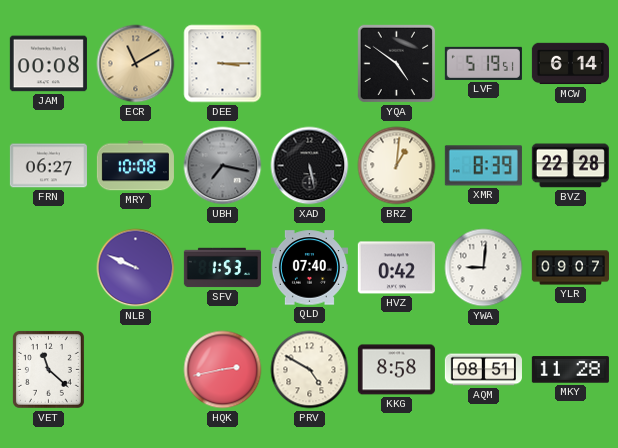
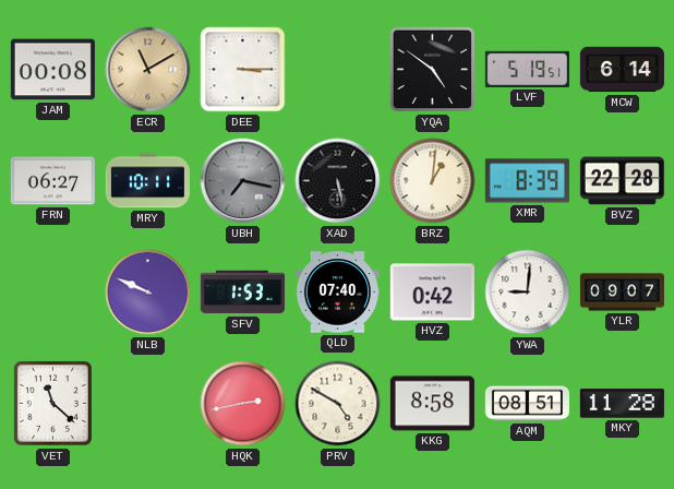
MRY: 10:08 -> 10:11
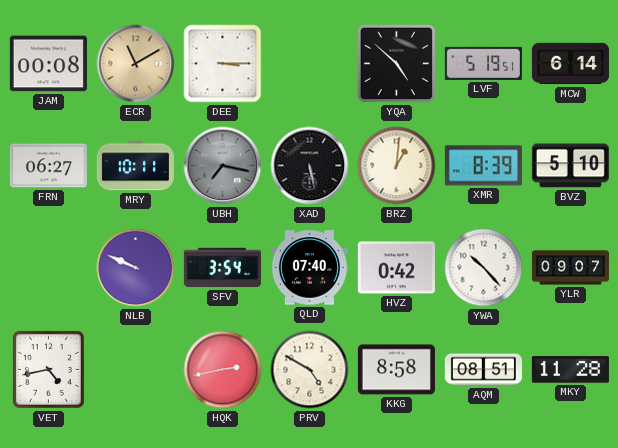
YQA: 4:51 -> 4:52
BVZ: 22:28 -> 5:10
SFV: 1:53 -> 3:54
YWA: 9:01 -> 10:23
VET: 11:22 -> 4:43
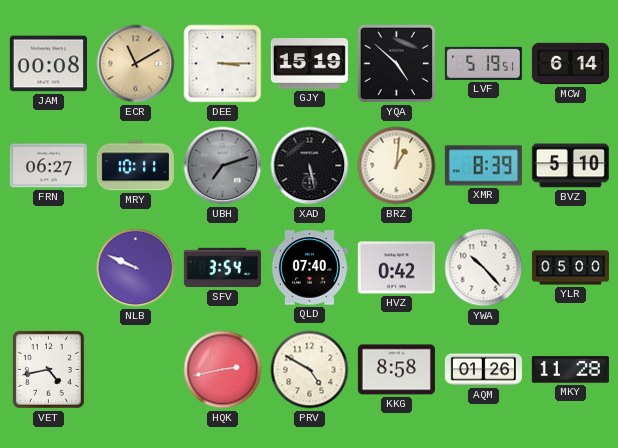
GJY: none -> 15:19
UBH: 7:17 -> 7:12
YLR: 09:07 -> 05:00
AQM: 08:51 -> 01:26
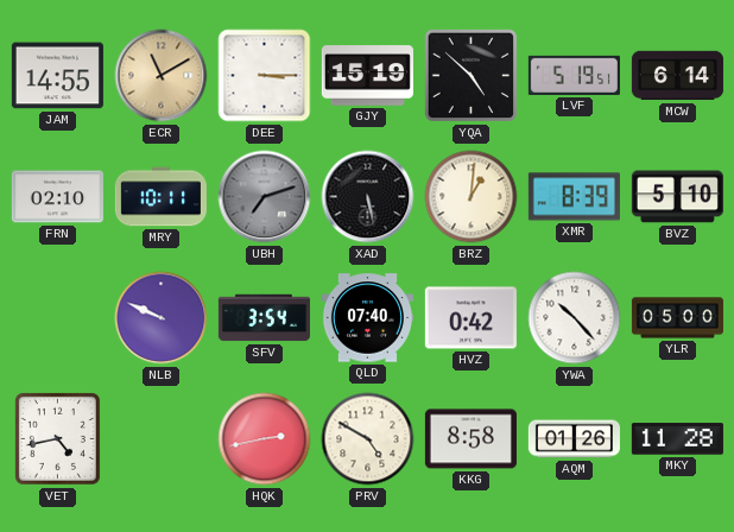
JAM: 00:08 -> 14:55
FRN: 06:27 -> 02:10
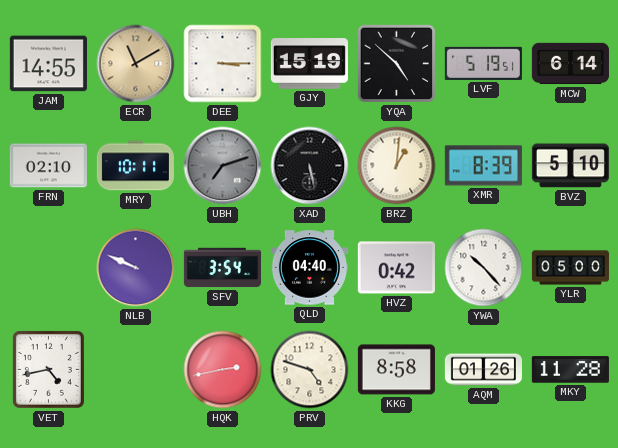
QLD: 07:40 -> 04:40
PRV: 4:50 -> 4:48
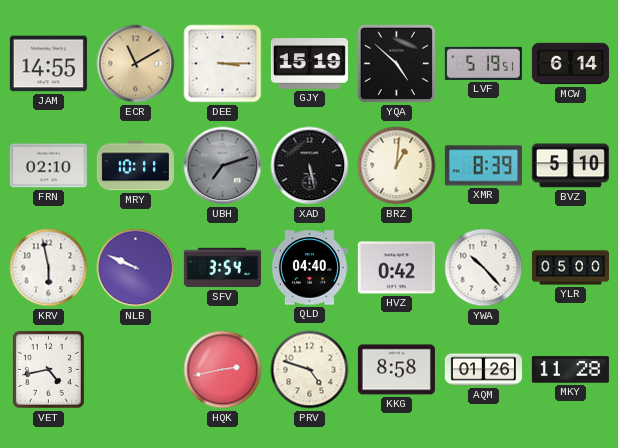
KRV: none -> 5:58
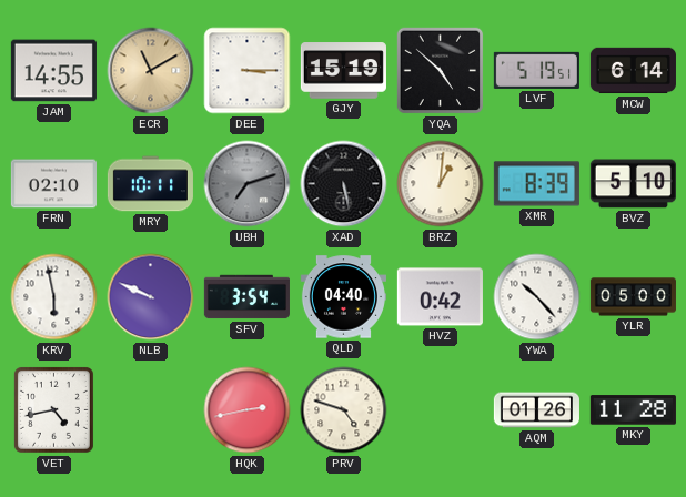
KKG: 8:58 -> none
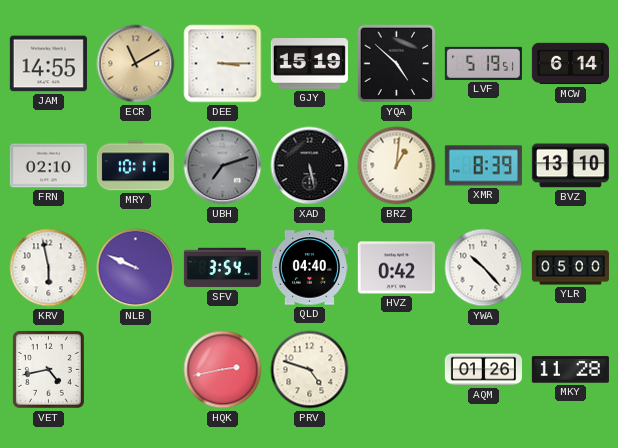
BVZ: 5:10 -> 13:10
